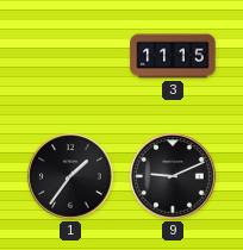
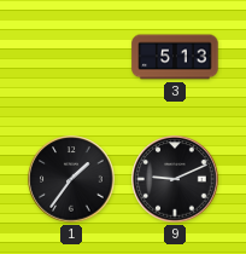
3: 11:15 -> 5:13
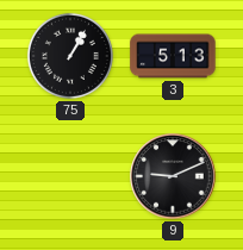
75: none -> 1:05
1: 1:36 -> none
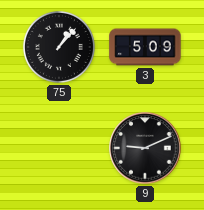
75: 1:05 -> 1:07
3: 5:13 -> 5:09
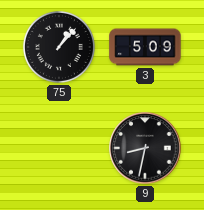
9: 9:11 -> 8:32
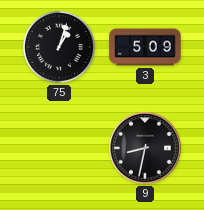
75: 1:07 -> 1:03
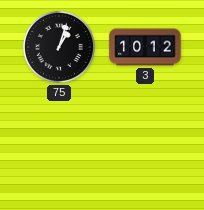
3: 5:09 -> 10:12
9: 8:32 -> none
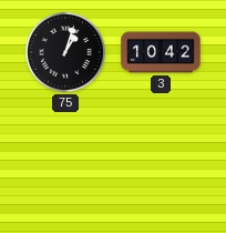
3: 10:12 -> 10:42
